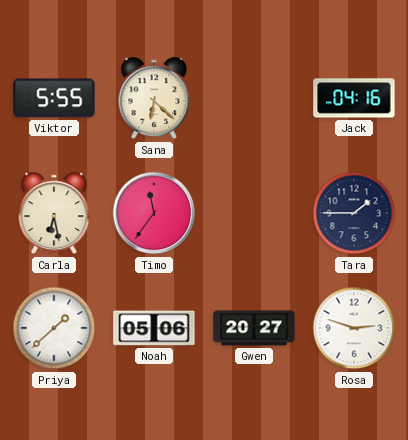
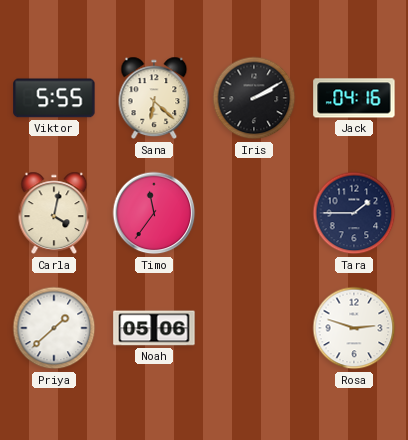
Iris: none -> 2:10
Carla: 6:28 -> 4:02
Gwen: 20:27 -> none
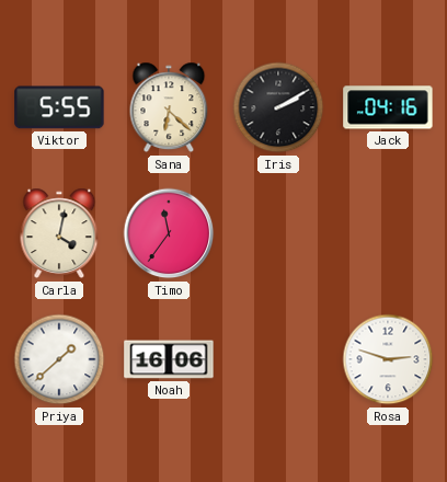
Tara: 1:45 -> none
Noah: 05:06 -> 16:06
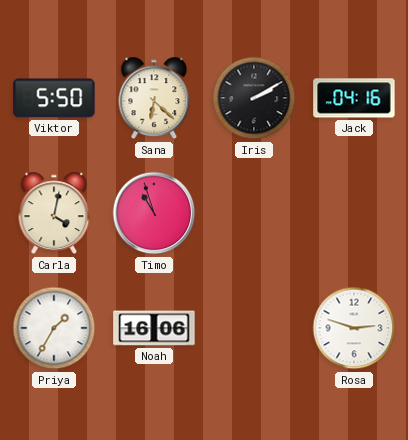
Viktor: 5:55 -> 5:50
Timo: 11:36 -> 10:57
Priya: 1:38 -> 1:35
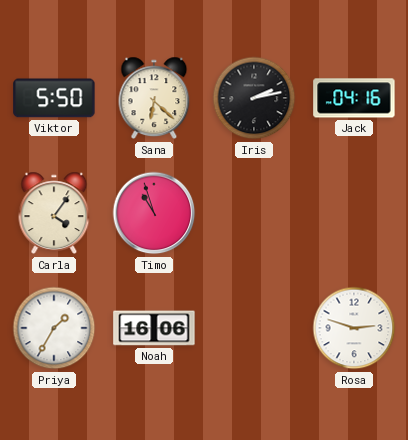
Iris: 2:10 -> 2:13
Carla: 4:02 -> 4:06
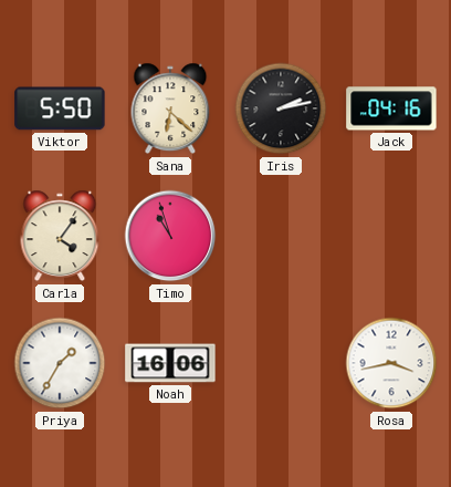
Rosa: 2:48 -> 3:43
